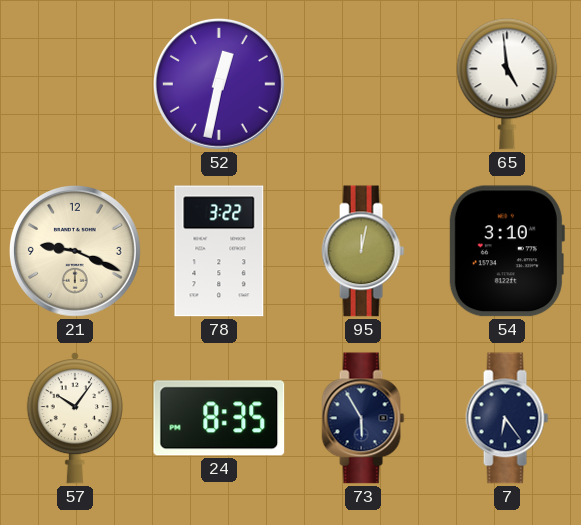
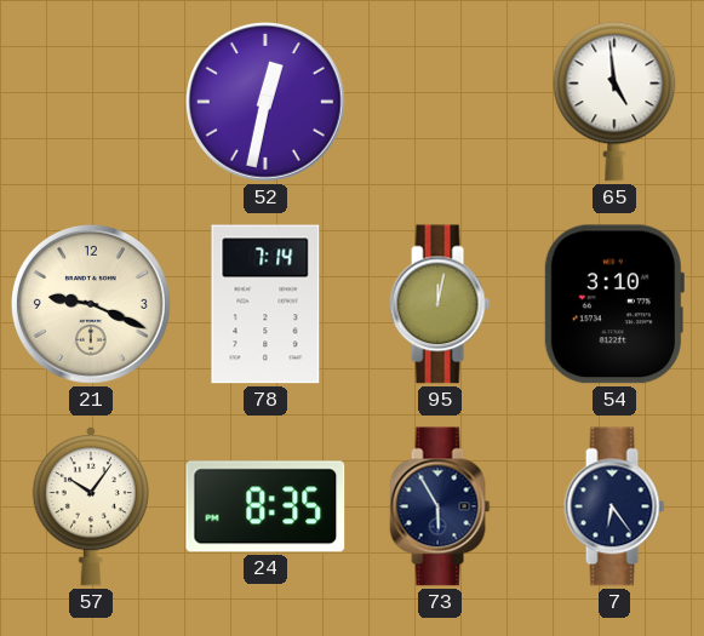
78: 3:22 -> 7:14
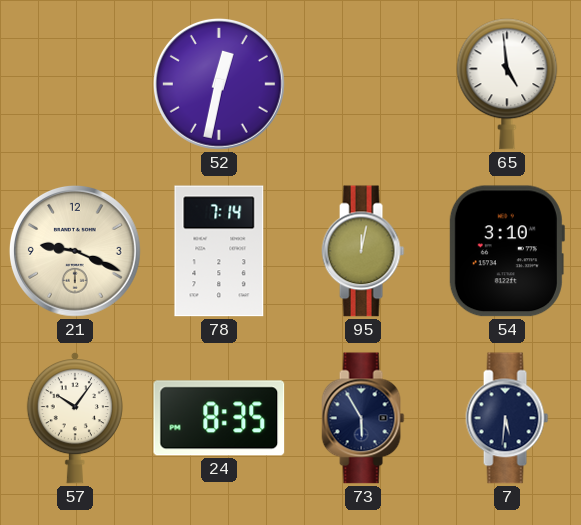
7: 6:24 -> 5:31
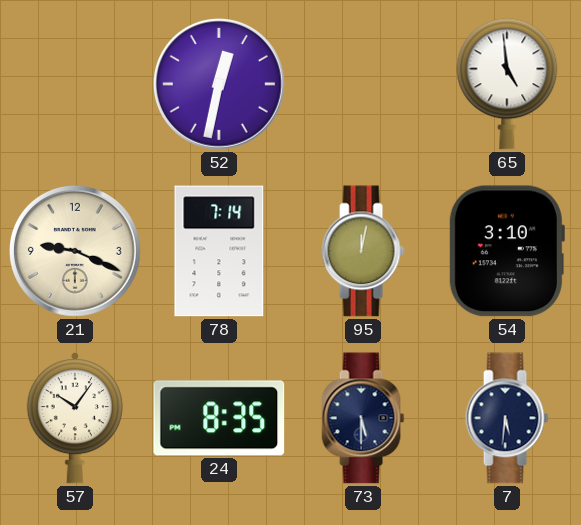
73: 5:55 -> 5:30
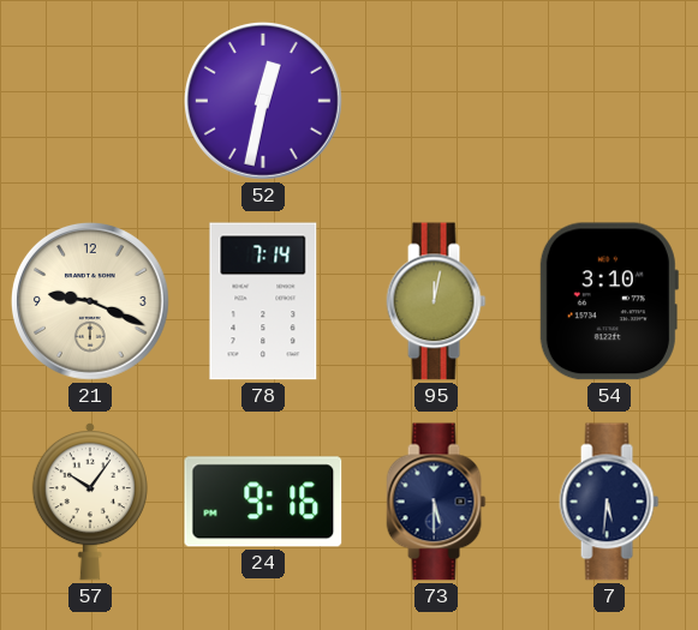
65: 4:59 -> none
24: 8:35 -> 9:16
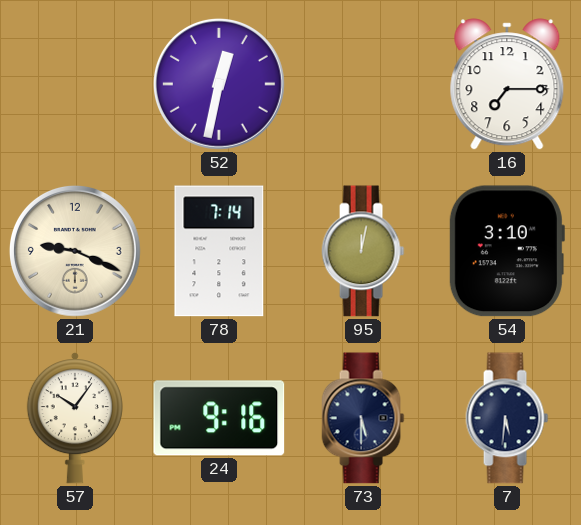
16: none -> 7:15
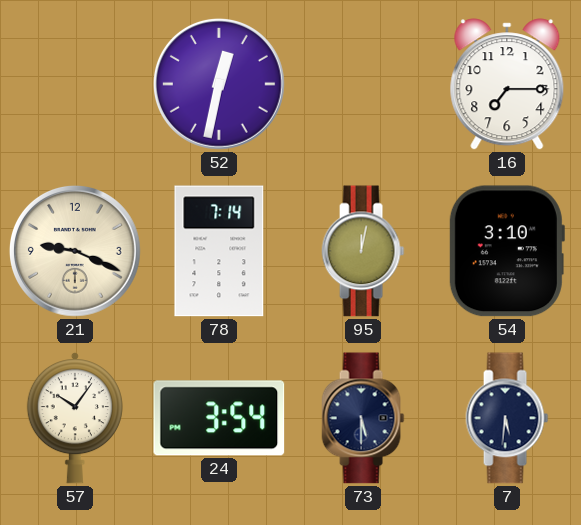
24: 9:16 -> 3:54
